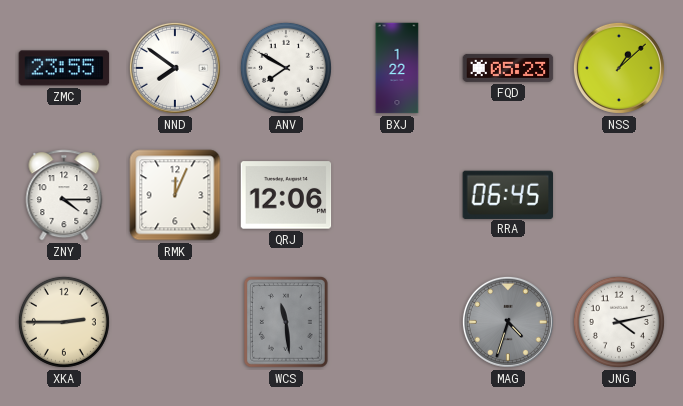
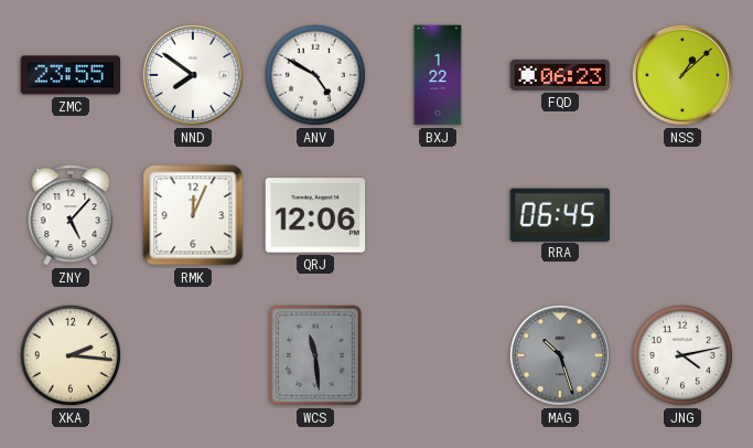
ANV: 7:50 -> 4:50
FQD: 05:23 -> 06:23
ZNY: 4:15 -> 5:07
XKA: 2:45 -> 2:16
MAG: 4:33 -> 10:27
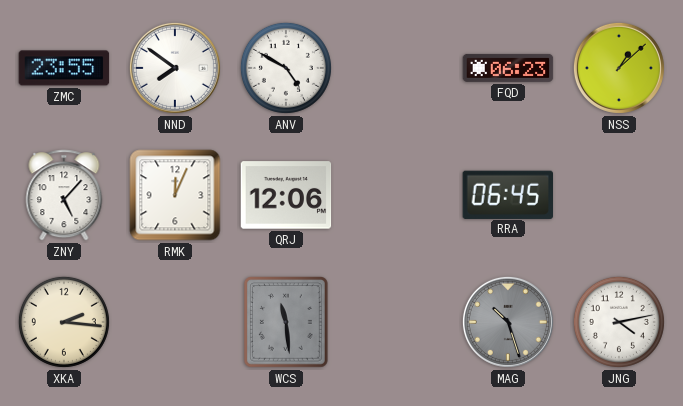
BXJ: 1:22 -> none
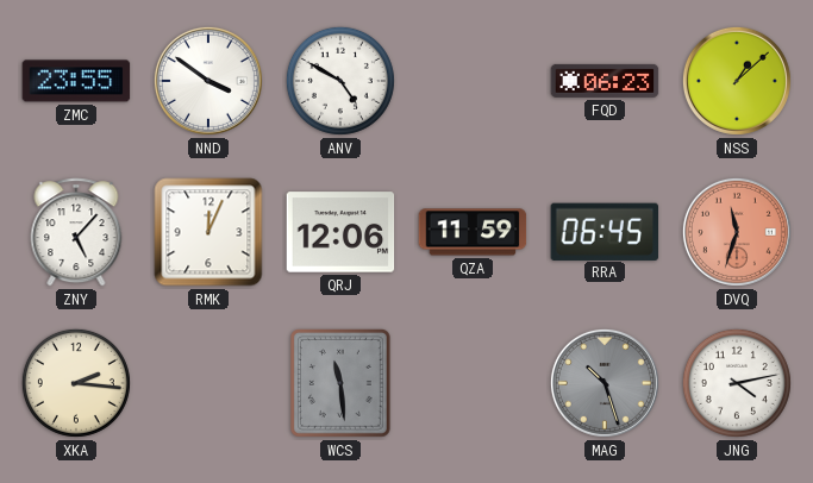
NND: 7:51 -> 3:51
QZA: none -> 11:59
DVQ: none -> 11:33
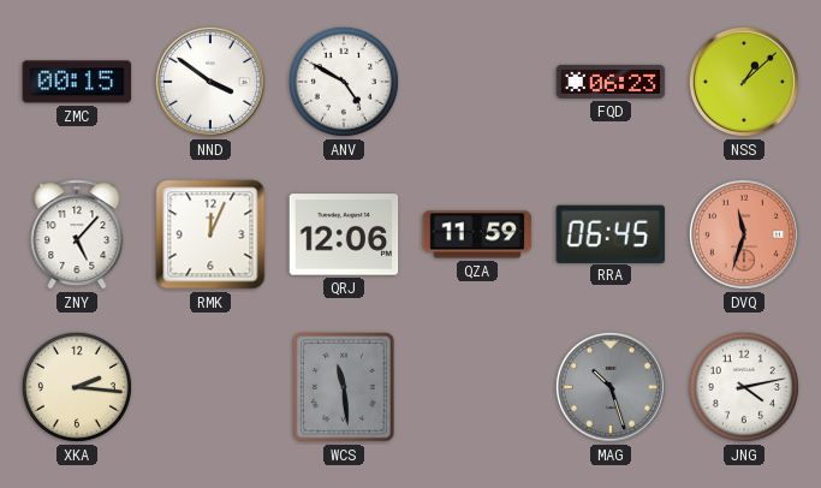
ZMC: 23:55 -> 00:15
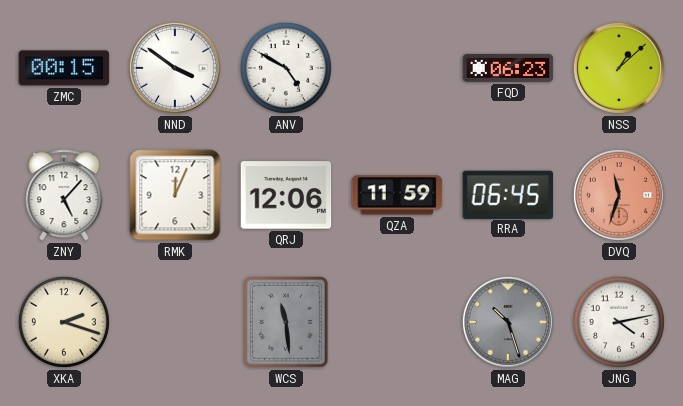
XKA: 2:16 -> 2:18
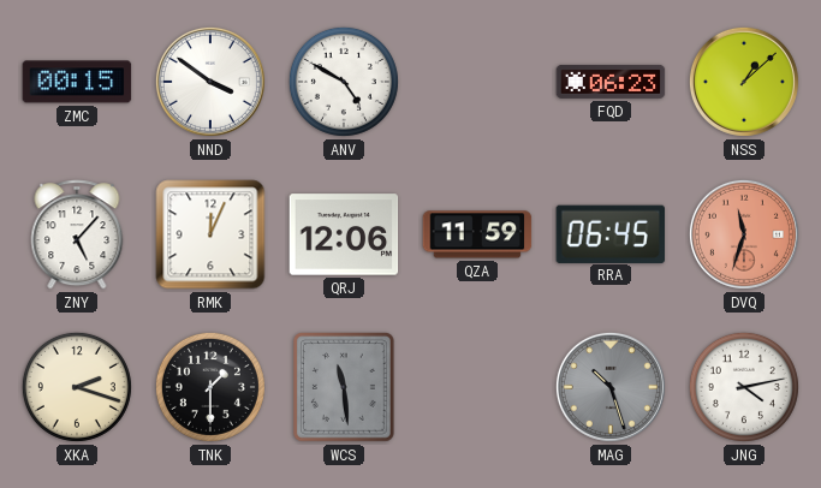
TNK: none -> 1:30
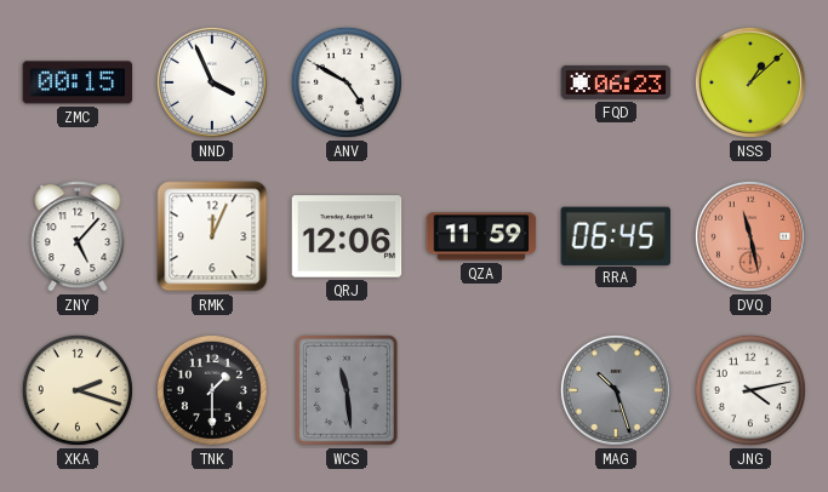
NND: 3:51 -> 3:56
DVQ: 11:33 -> 11:28
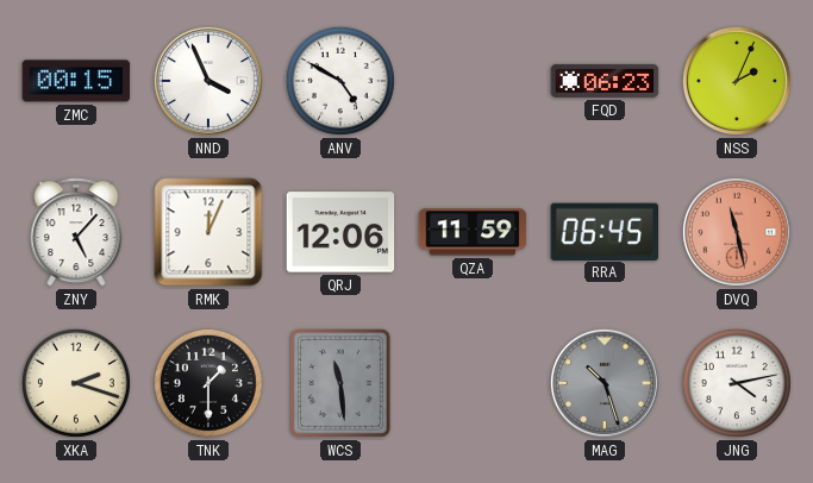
NSS: 1:08 -> 2:04
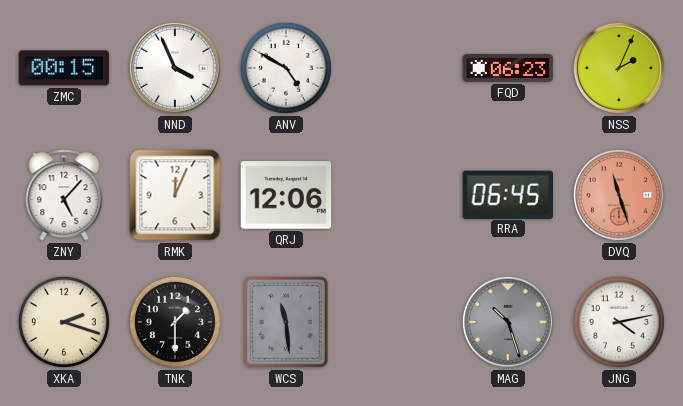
QZA: 11:59 -> none
DVQ: 11:28 -> 11:27
